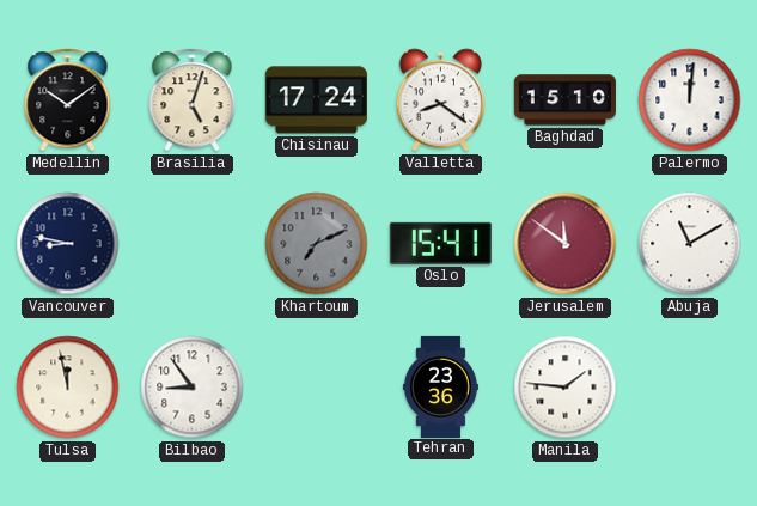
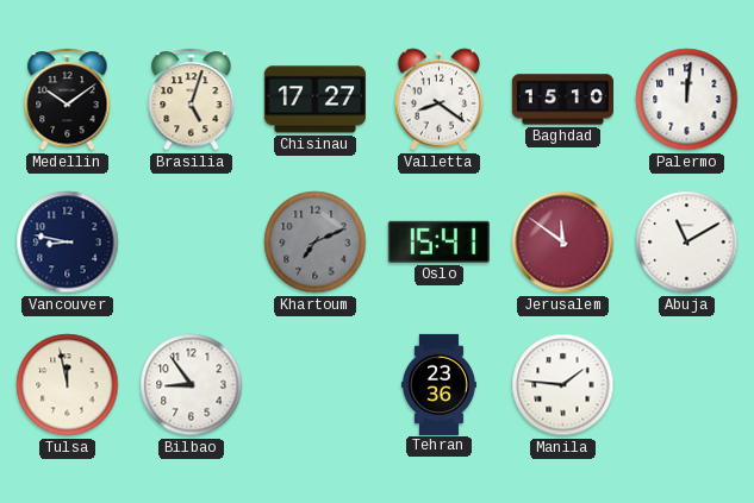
Chisinau: 17:24 -> 17:27
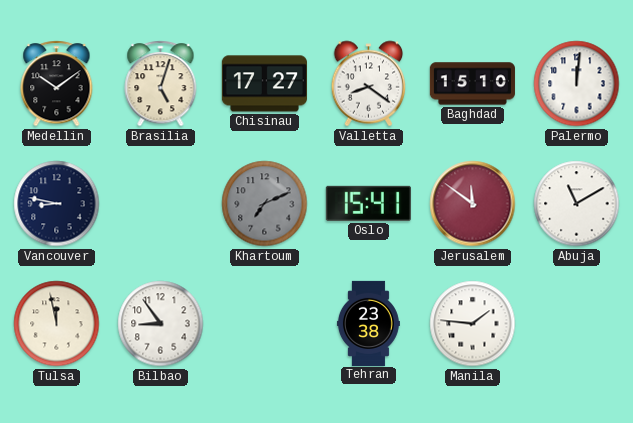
Tehran: 23:36 -> 23:38
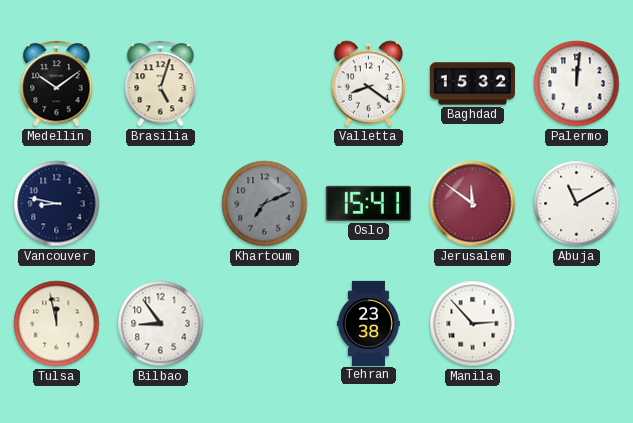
Chisinau: 17:27 -> none
Baghdad: 15:10 -> 15:32
Manila: 1:46 -> 2:53
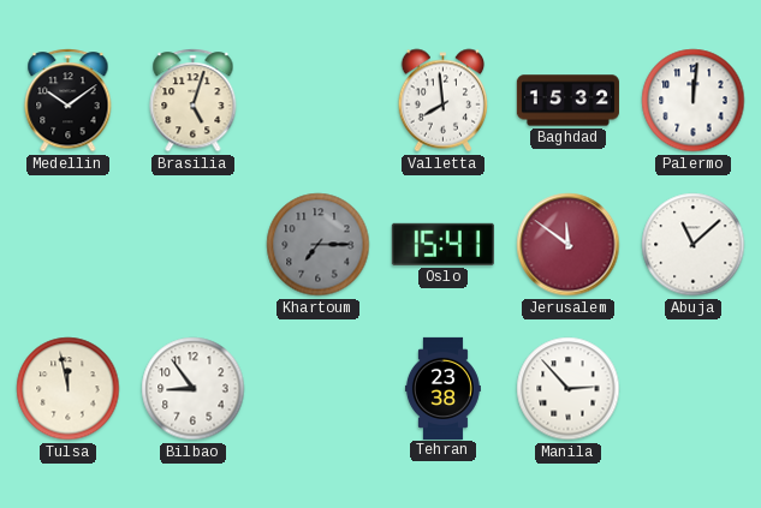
Valletta: 8:21 -> 7:59
Vancouver: 8:47 -> none
Khartoum: 7:11 -> 7:15
Abuja: 11:10 -> 11:08
